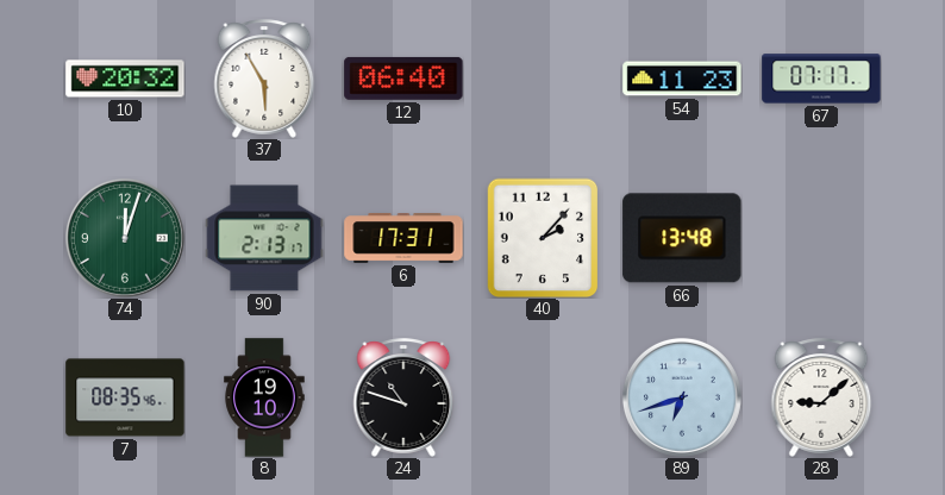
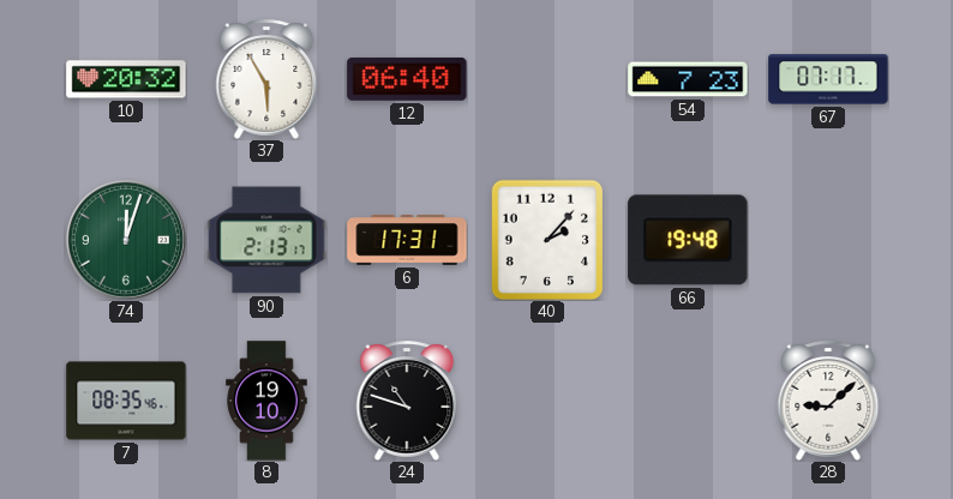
54: 11:23 -> 7:23
66: 13:48 -> 19:48
89: 6:42 -> none
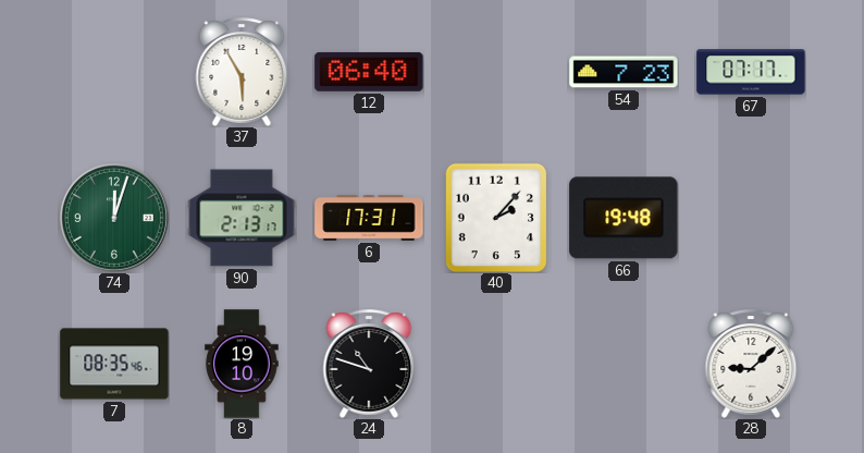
10: 20:32 -> none
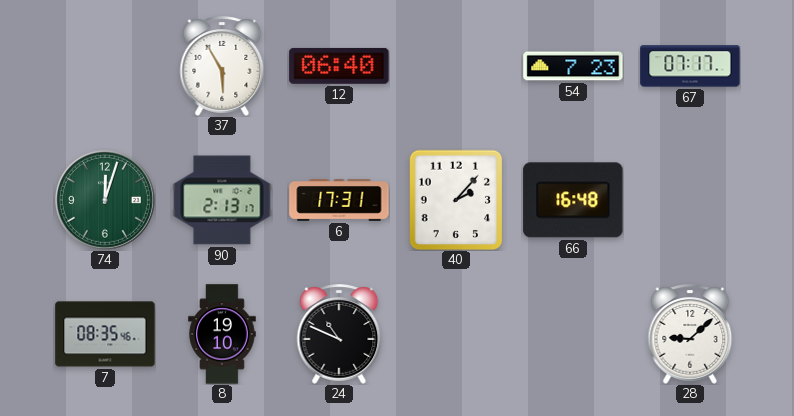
66: 19:48 -> 16:48
24: 10:48 -> 10:49
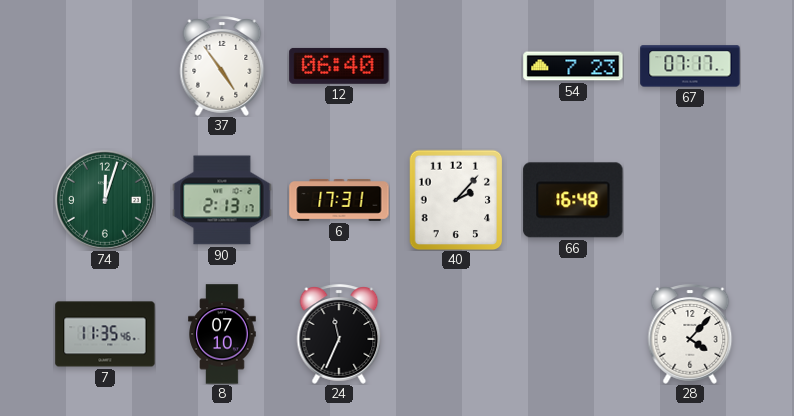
37: 5:55 -> 4:54
7: 08:35 -> 11:35
8: 19:10 -> 07:10
24: 10:49 -> 11:34
28: 9:08 -> 4:07
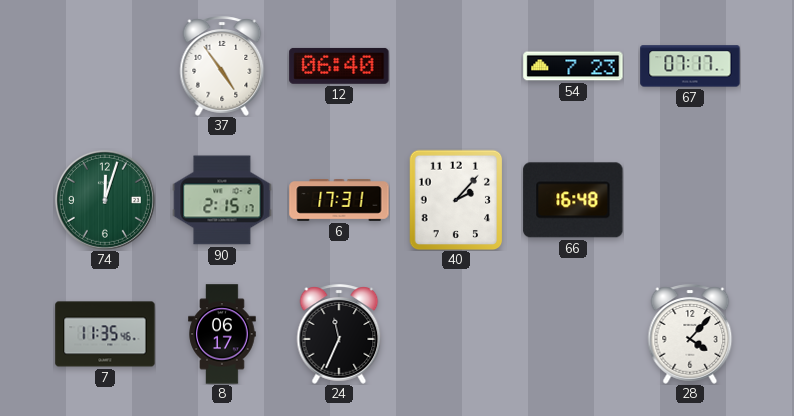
90: 2:13 -> 2:15
8: 07:10 -> 06:17
